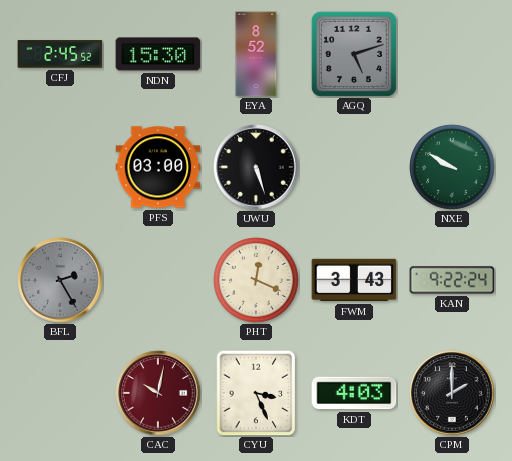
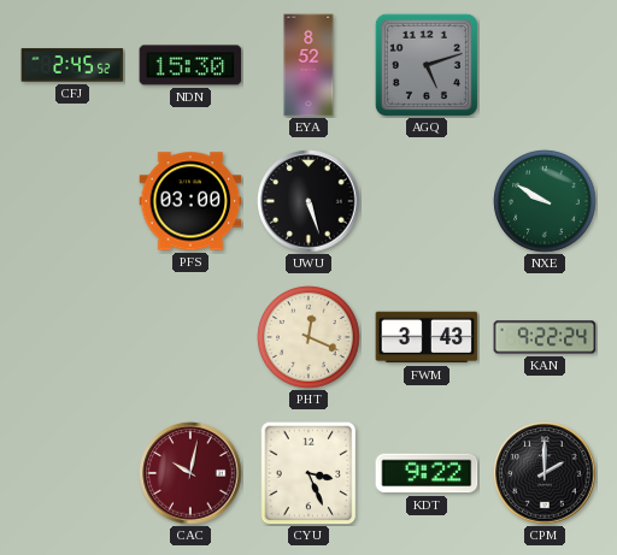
BFL: 2:25 -> none
KDT: 4:03 -> 9:22
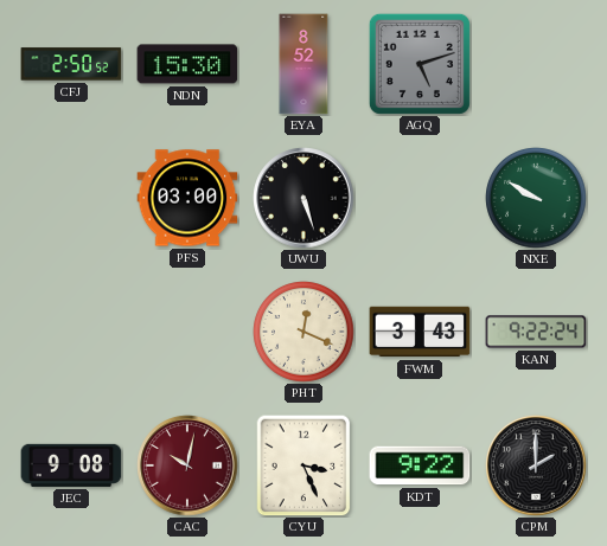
CFJ: 2:45 -> 2:50
JEC: none -> 9:08
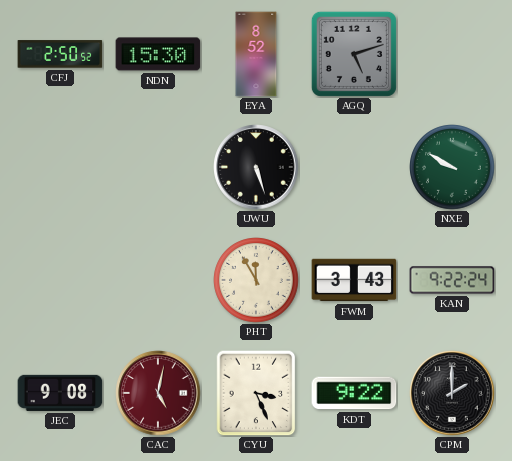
PFS: 03:00 -> none
PHT: 12:19 -> 11:55
CAC: 10:02 -> 5:02
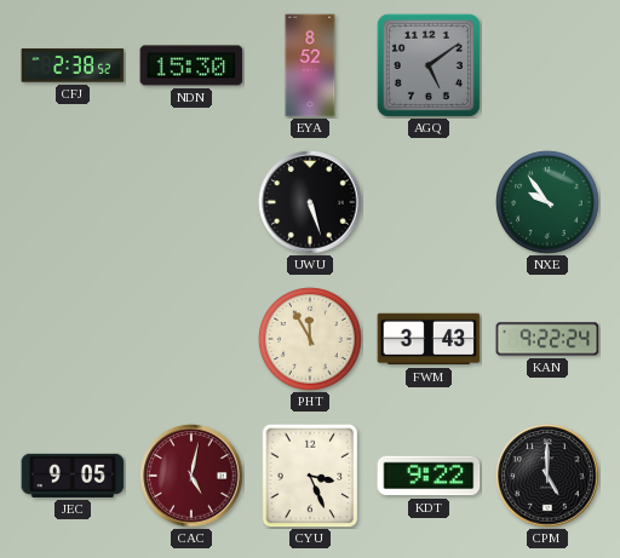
CFJ: 2:50 -> 2:38
AGQ: 5:12 -> 5:09
NXE: 9:50 -> 9:54
JEC: 9:08 -> 9:05
CPM: 2:00 -> 5:00
